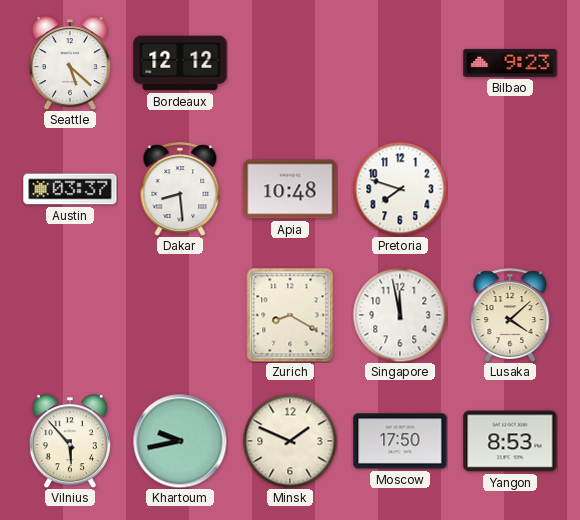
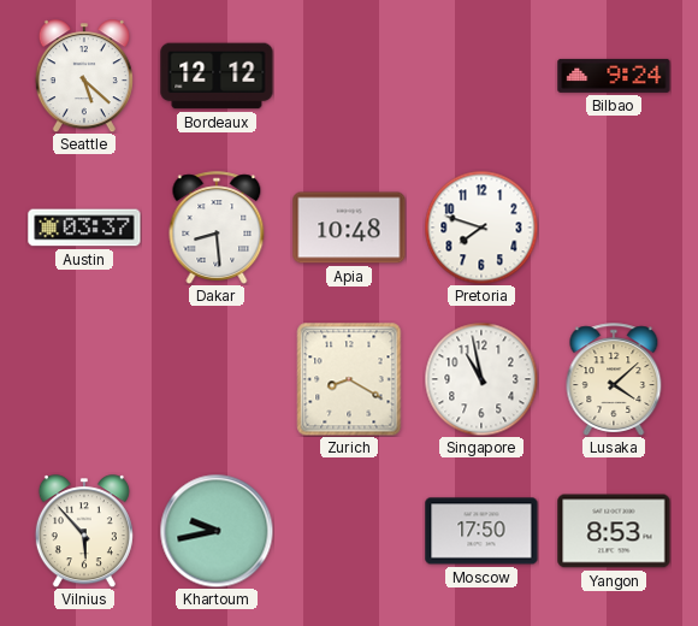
Bilbao: 9:23 -> 9:24
Singapore: 11:58 -> 10:58
Minsk: 1:49 -> none
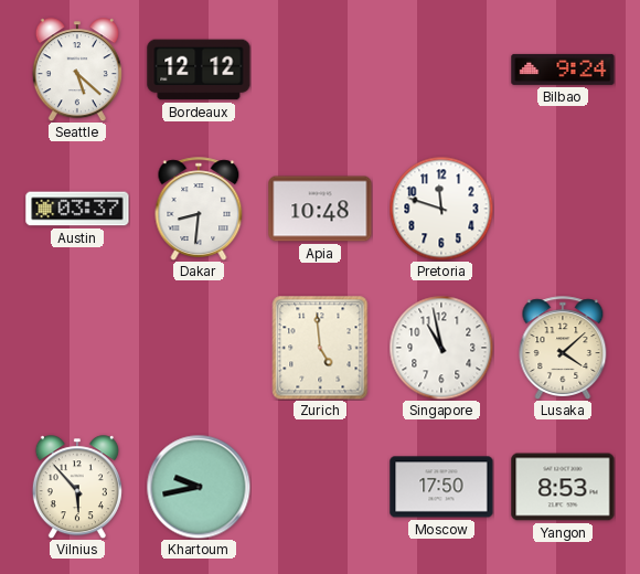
Dakar: 8:29 -> 8:31
Pretoria: 7:48 -> 11:48
Zurich: 8:20 -> 4:59
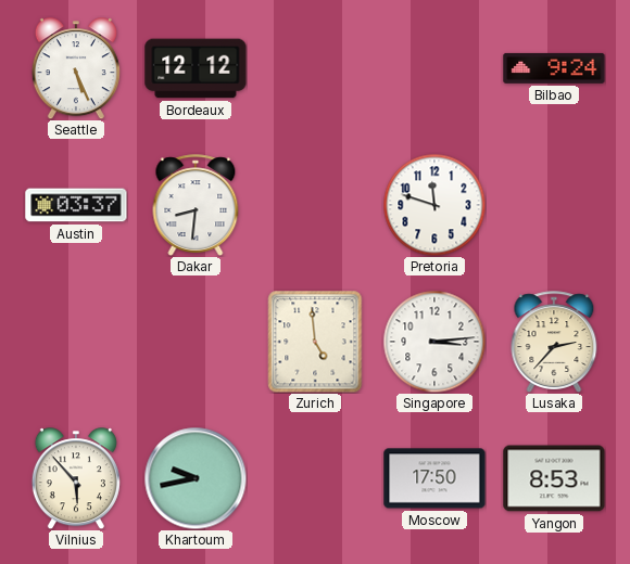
Seattle: 5:22 -> 5:26
Apia: 10:48 -> none
Singapore: 10:58 -> 3:14
Lusaka: 4:08 -> 2:37
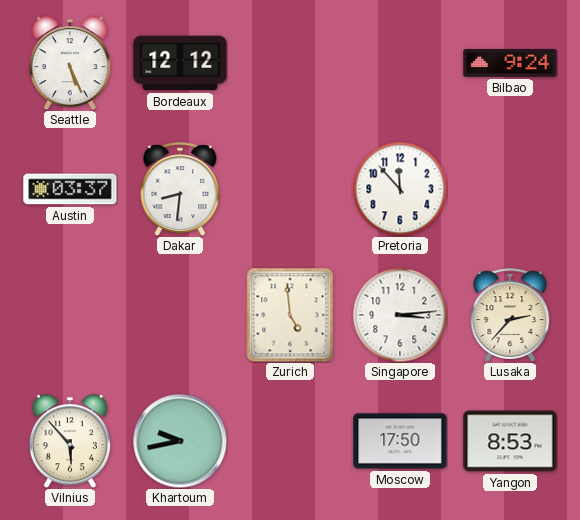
Pretoria: 11:48 -> 11:53
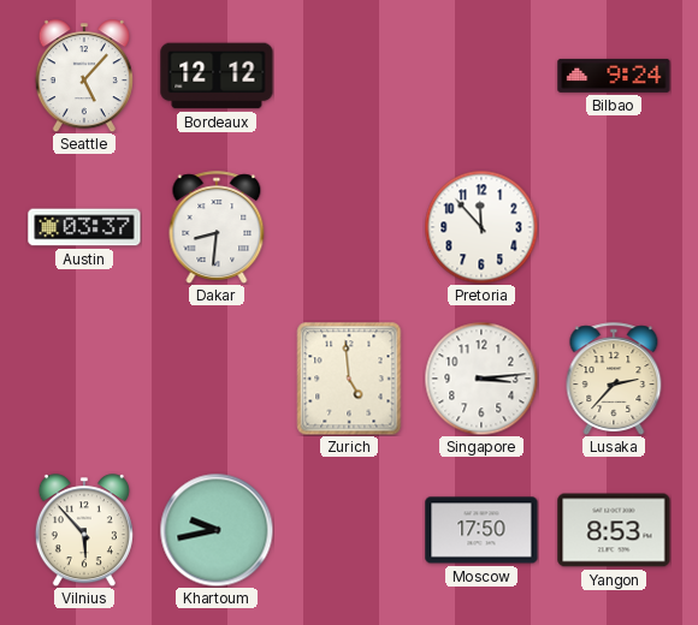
Seattle: 5:26 -> 5:07
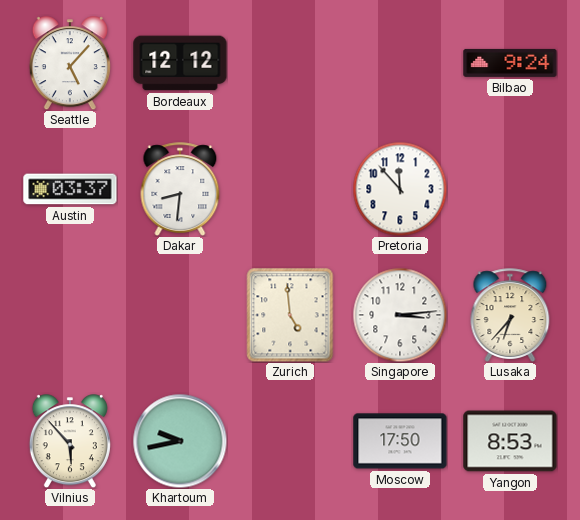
Lusaka: 2:37 -> 6:37
